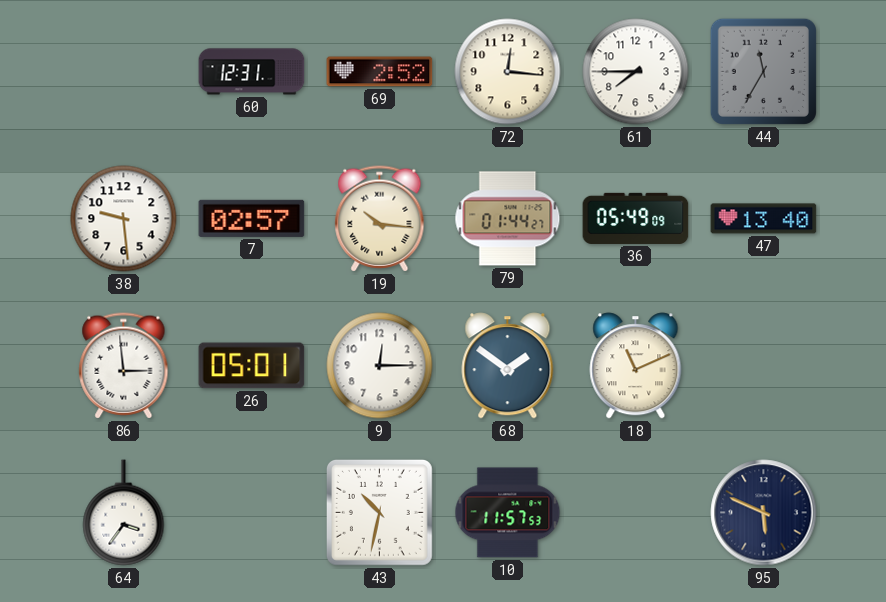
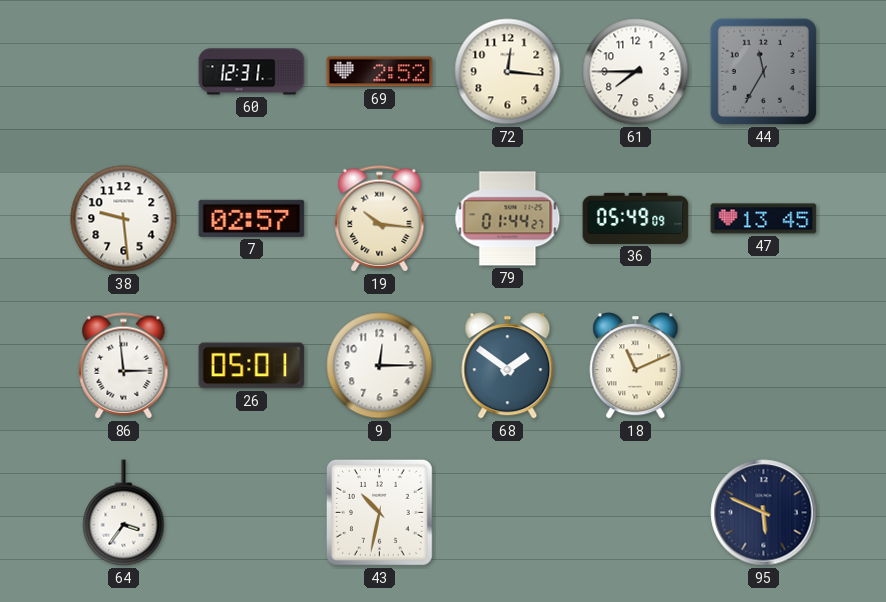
47: 13:40 -> 13:45
10: 11:57 -> none
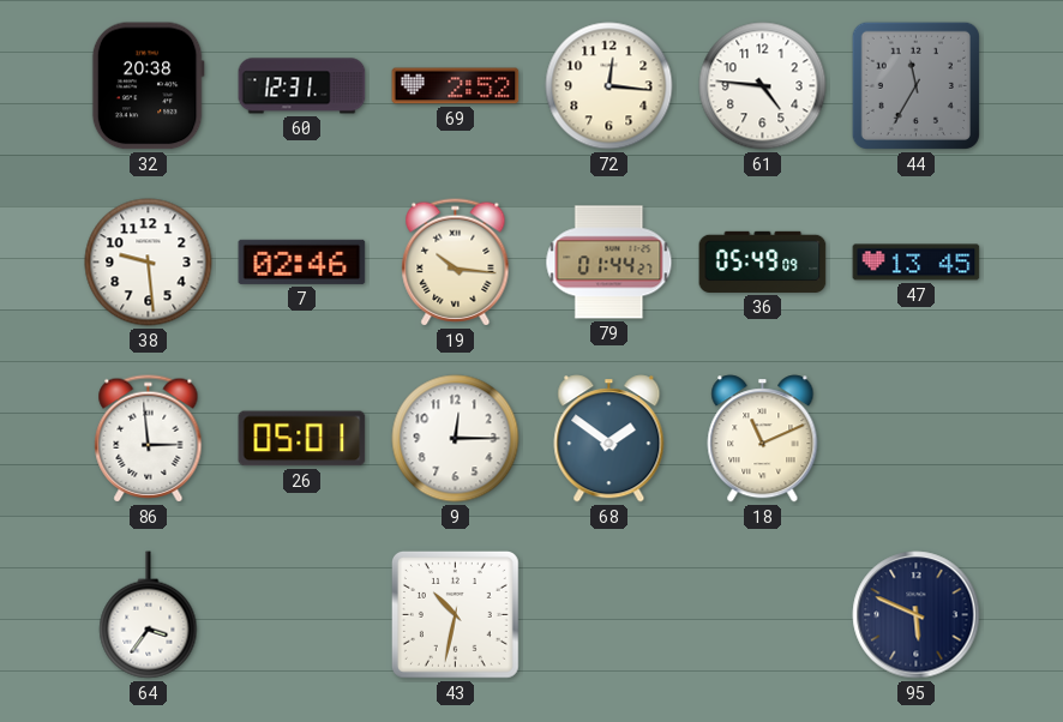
32: none -> 20:38
61: 7:45 -> 4:46
7: 02:57 -> 02:46
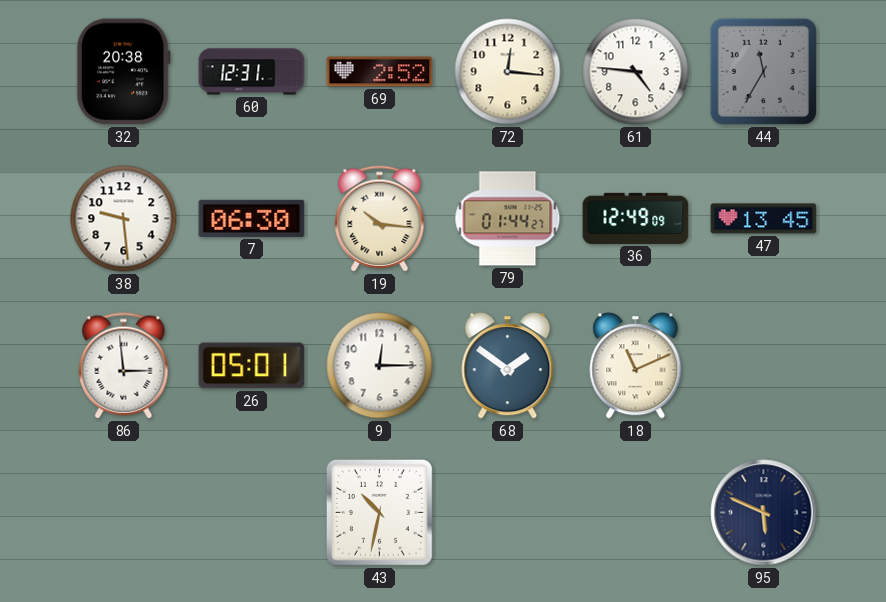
7: 02:46 -> 06:30
36: 05:49 -> 12:49
64: 3:36 -> none
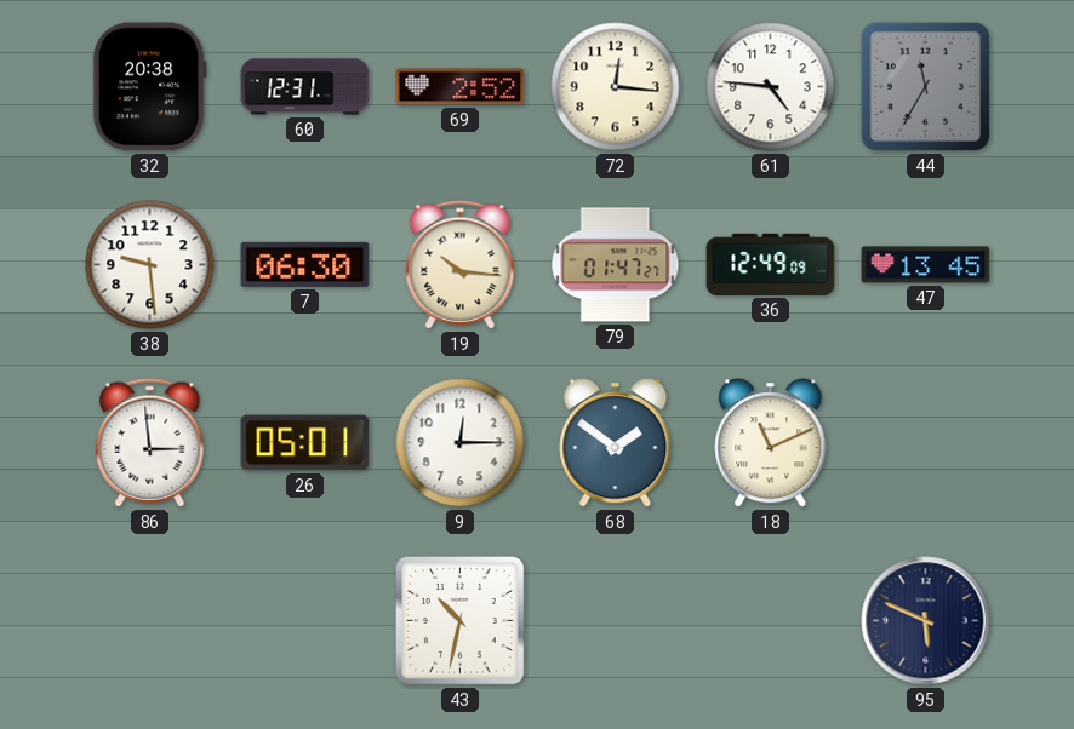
79: 01:44 -> 01:47
